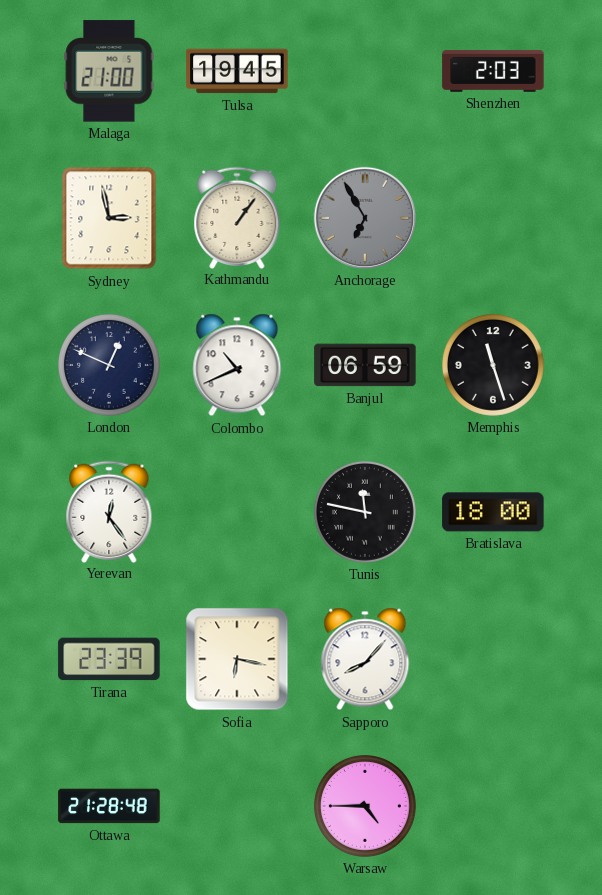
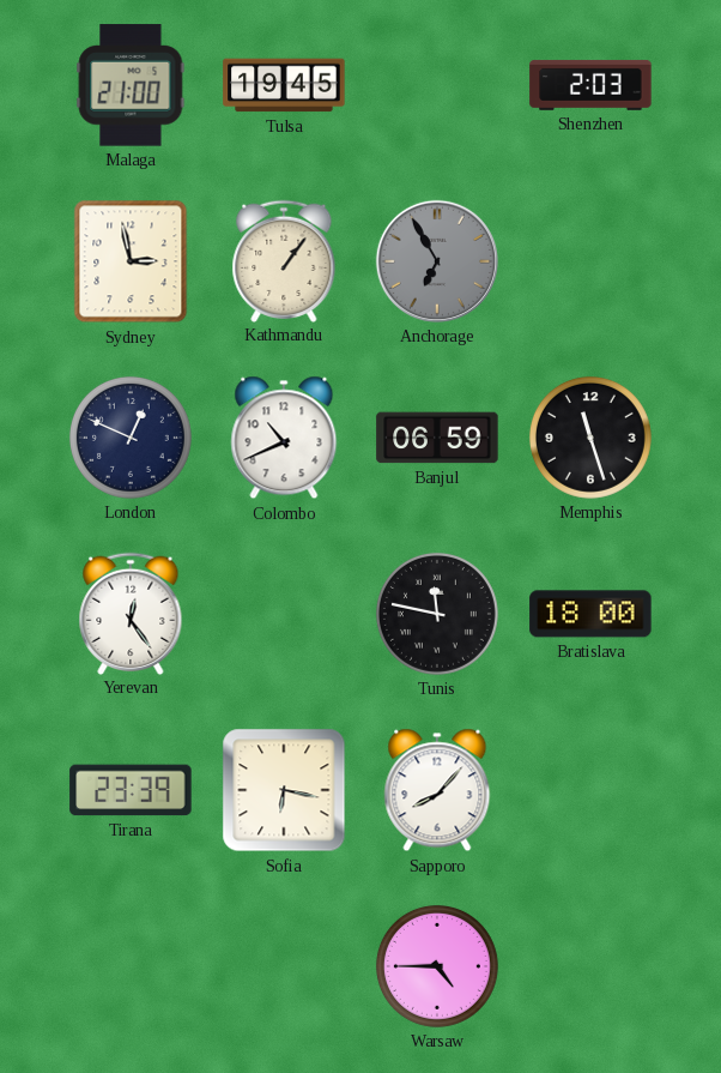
Ottawa: 21:28 -> none
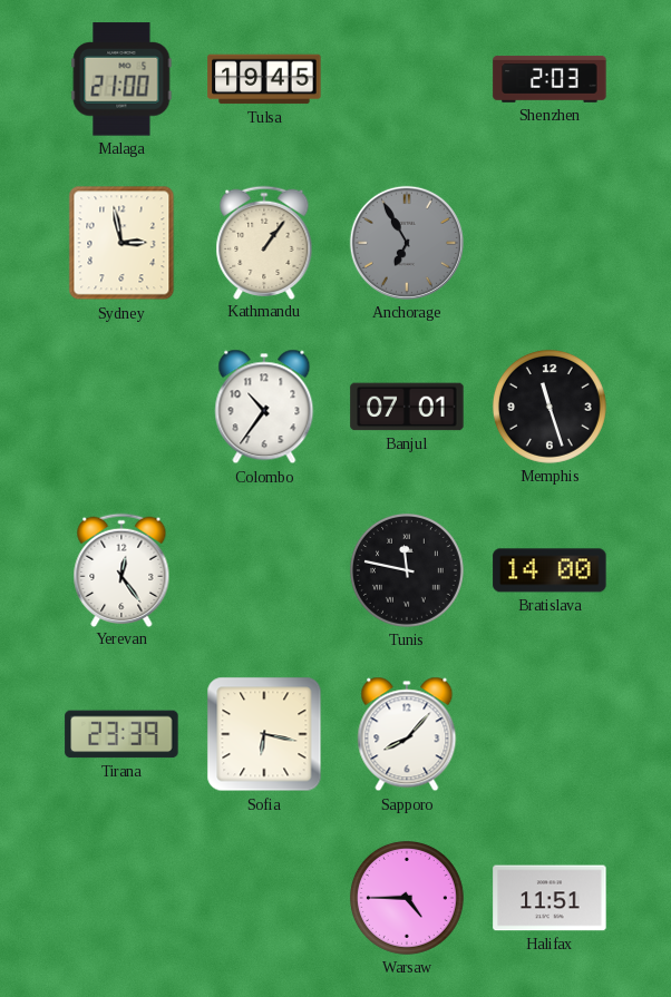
London: 12:49 -> none
Colombo: 10:41 -> 10:36
Banjul: 06:59 -> 07:01
Bratislava: 18:00 -> 14:00
Halifax: none -> 11:51
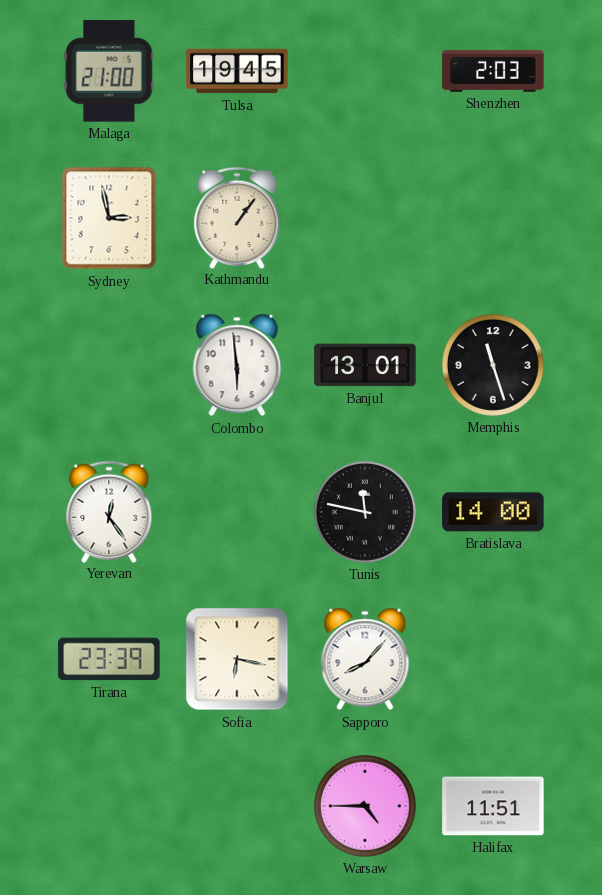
Anchorage: 6:55 -> none
Colombo: 10:36 -> 5:59
Banjul: 07:01 -> 13:01
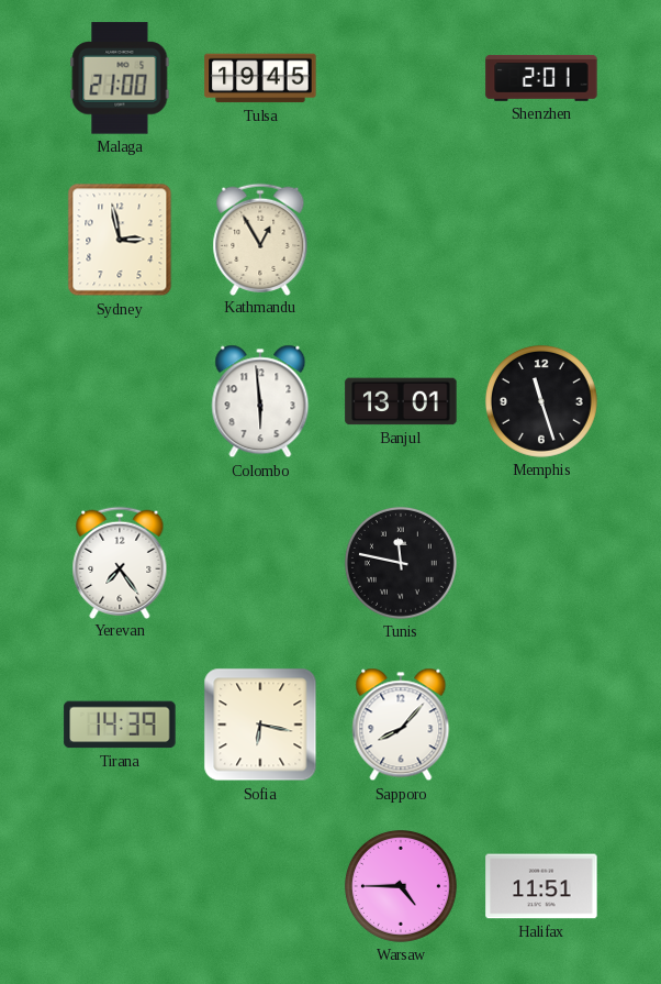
Shenzhen: 2:03 -> 2:01
Kathmandu: 1:06 -> 12:55
Yerevan: 12:24 -> 7:24
Bratislava: 14:00 -> none
Tirana: 23:39 -> 14:39
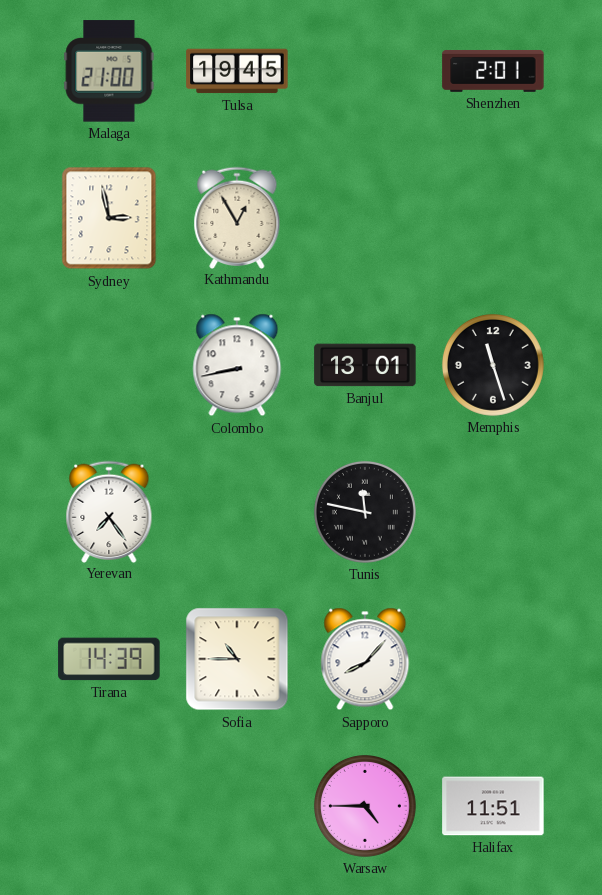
Colombo: 5:59 -> 8:43
Sofia: 6:17 -> 10:45
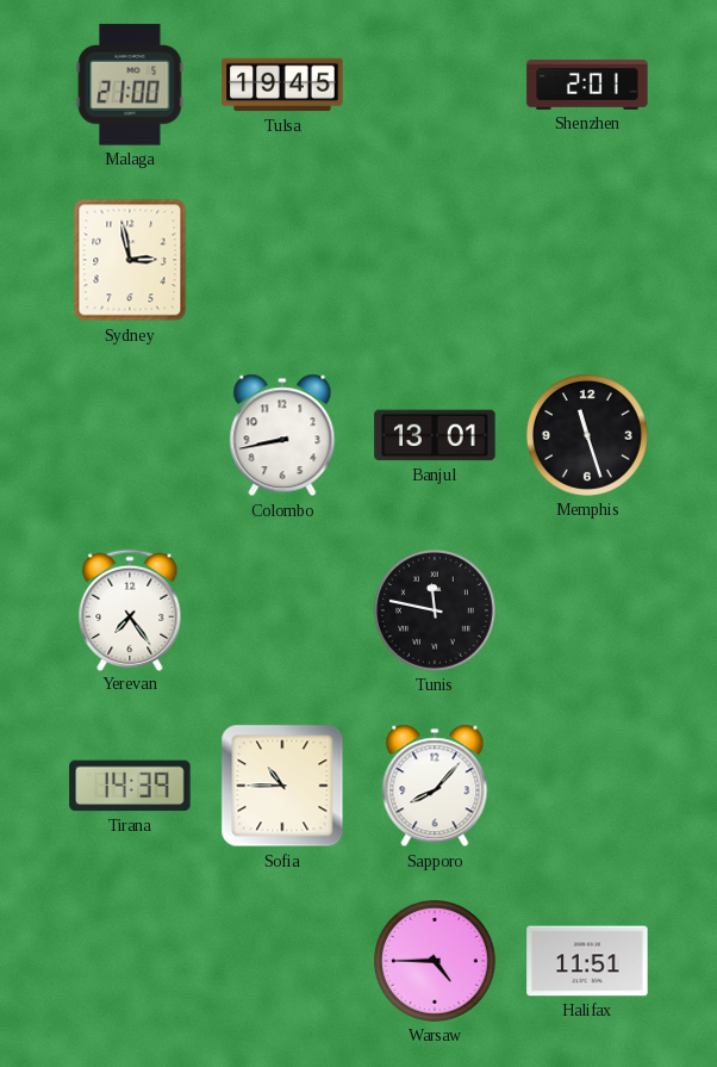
Kathmandu: 12:55 -> none
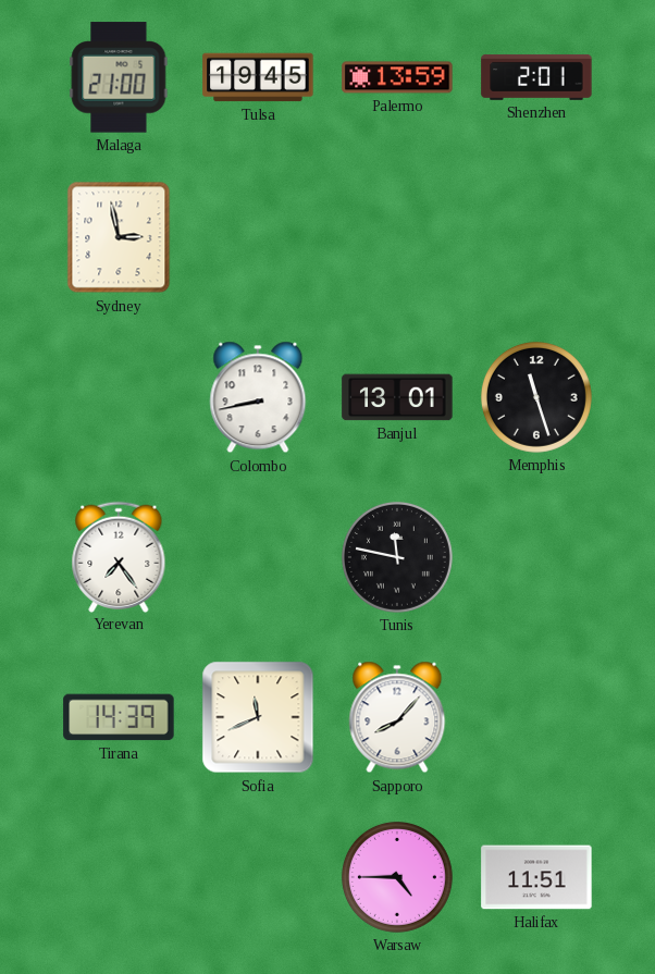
Palermo: none -> 13:59
Sofia: 10:45 -> 11:41
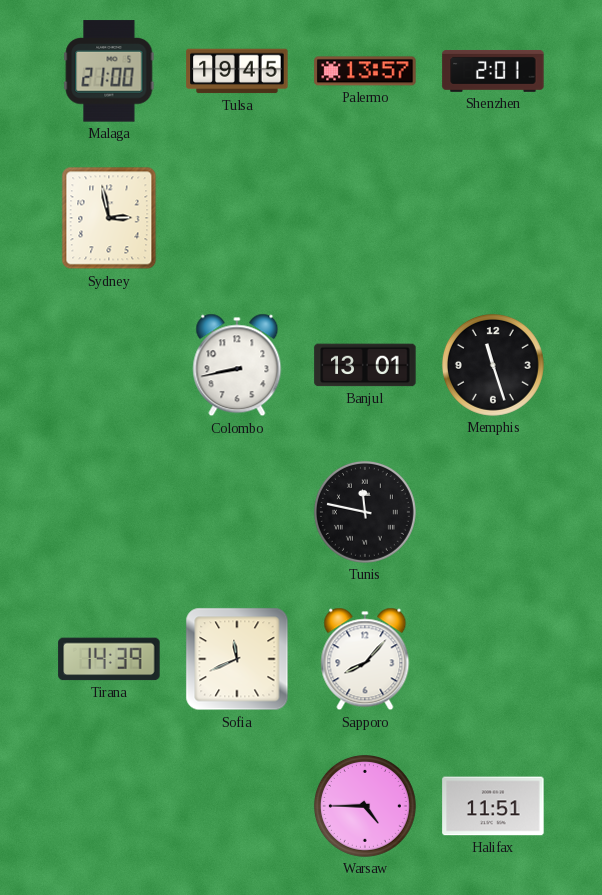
Palermo: 13:59 -> 13:57
Yerevan: 7:24 -> none
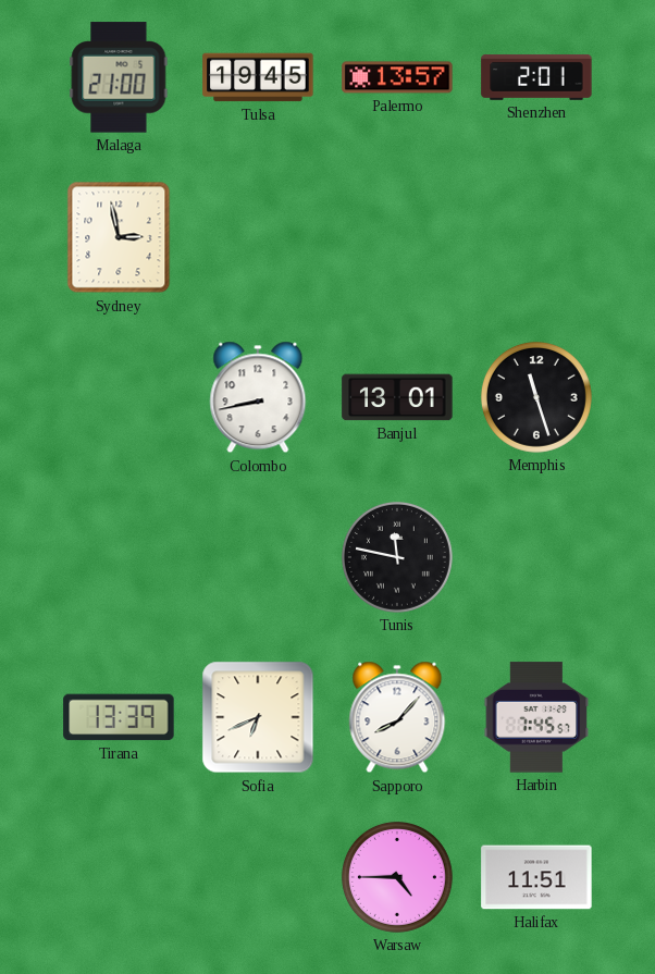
Tirana: 14:39 -> 13:39
Sofia: 11:41 -> 6:41
Harbin: none -> 7:45
